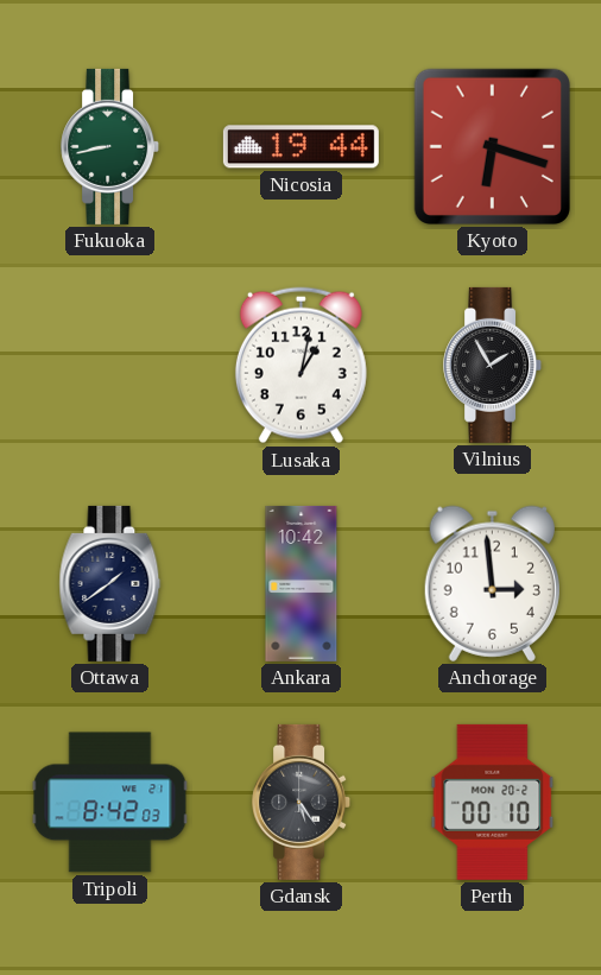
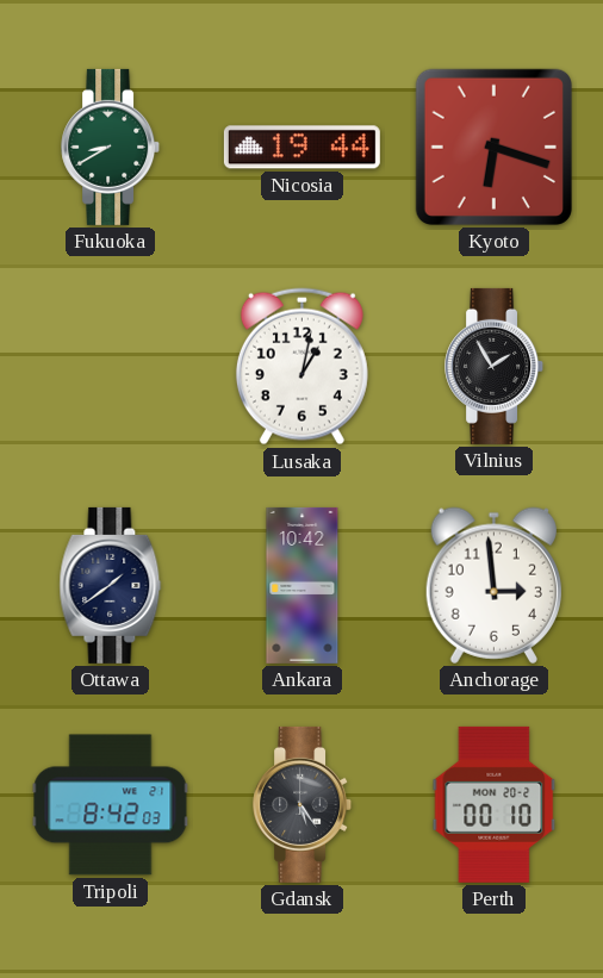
Fukuoka: 8:43 -> 8:40
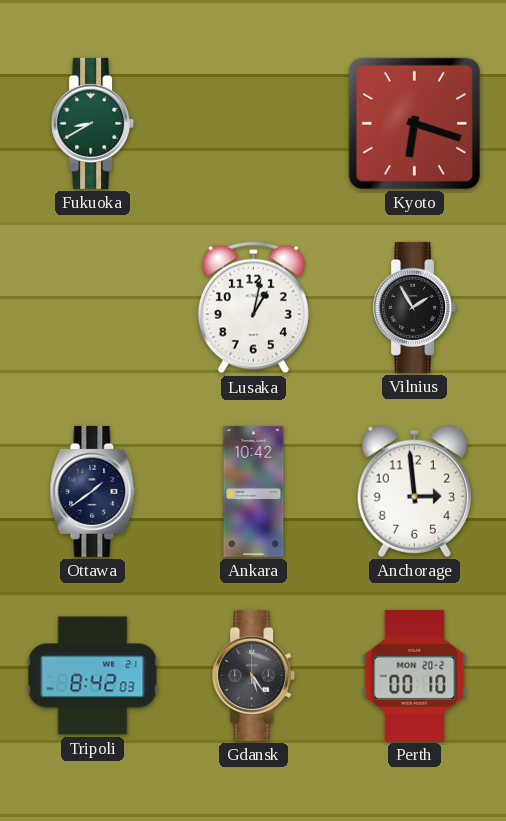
Nicosia: 19:44 -> none
